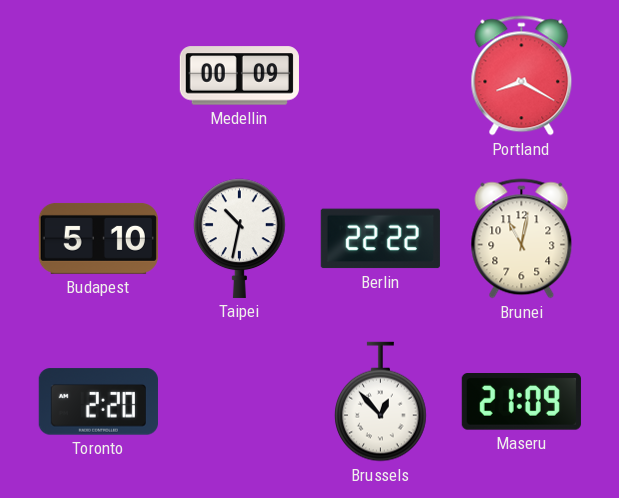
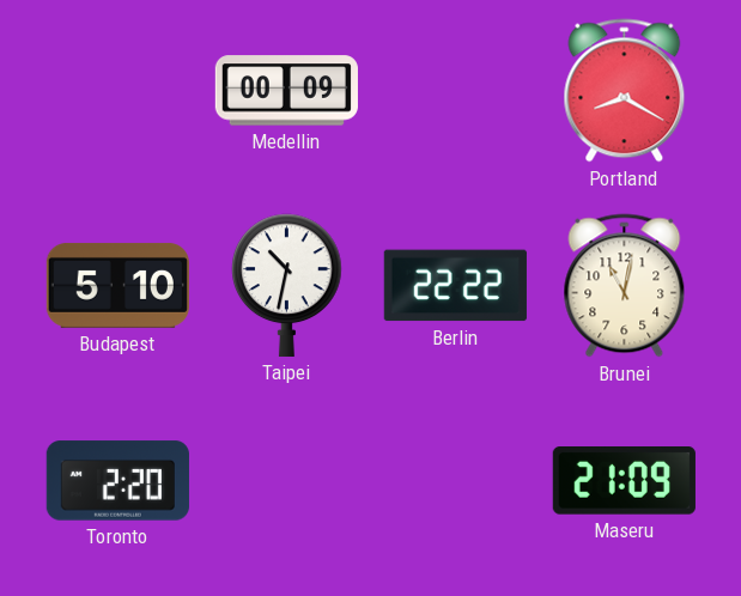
Brussels: 12:53 -> none
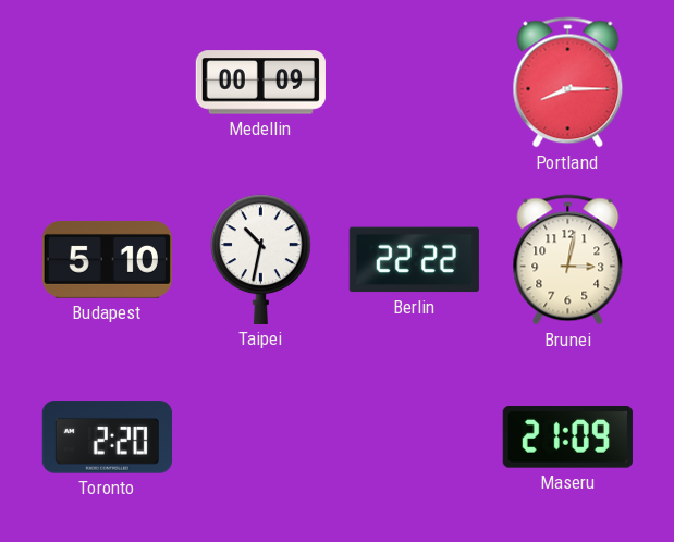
Portland: 8:20 -> 8:15
Brunei: 11:02 -> 3:02
